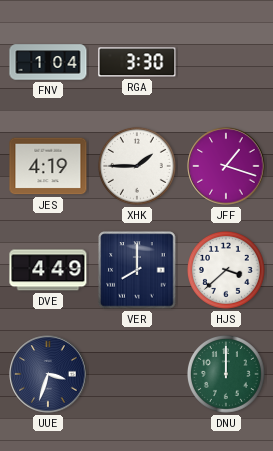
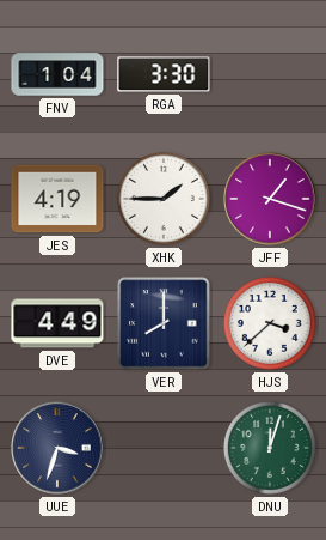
DNU: 12:00 -> 12:03
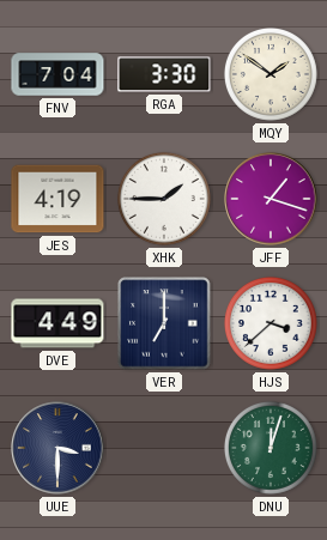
FNV: 1:04 -> 7:04
MQY: none -> 1:51
VER: 8:00 -> 7:00
UUE: 3:33 -> 3:30
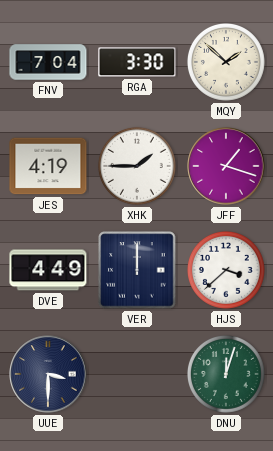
MQY: 1:51 -> 1:52
VER: 7:00 -> 12:00
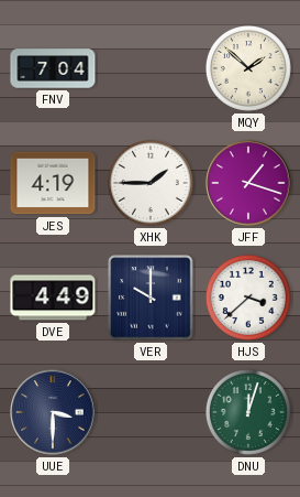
RGA: 3:30 -> none
VER: 12:00 -> 10:00
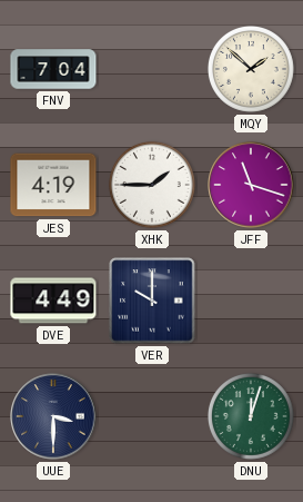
JFF: 1:18 -> 11:18
HJS: 3:38 -> none
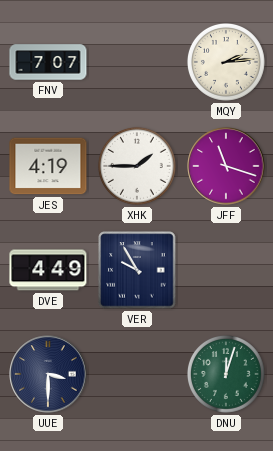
FNV: 7:04 -> 7:07
MQY: 1:52 -> 2:14
VER: 10:00 -> 9:55
